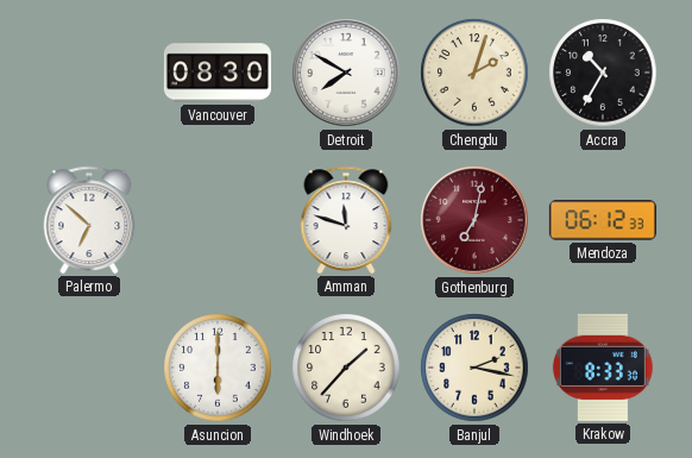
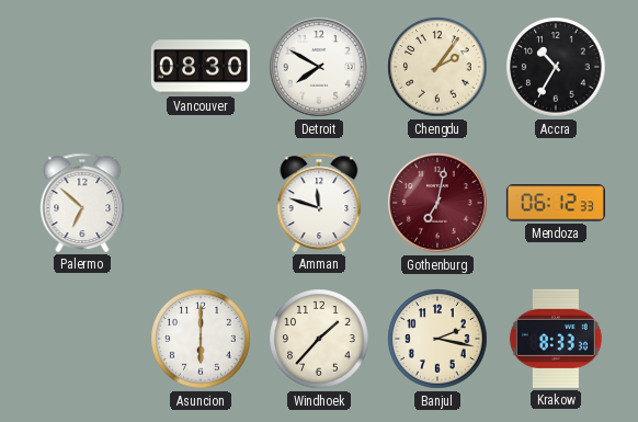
Chengdu: 2:03 -> 2:06
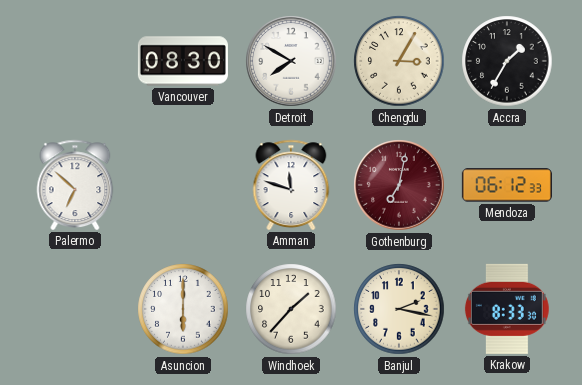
Chengdu: 2:06 -> 3:05
Accra: 10:35 -> 1:35
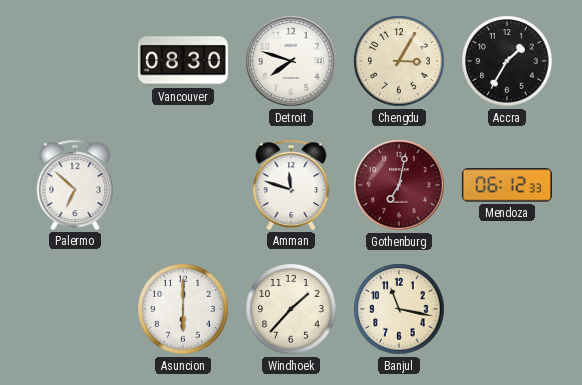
Detroit: 7:50 -> 7:48
Banjul: 2:17 -> 11:17
Krakow: 8:33 -> none
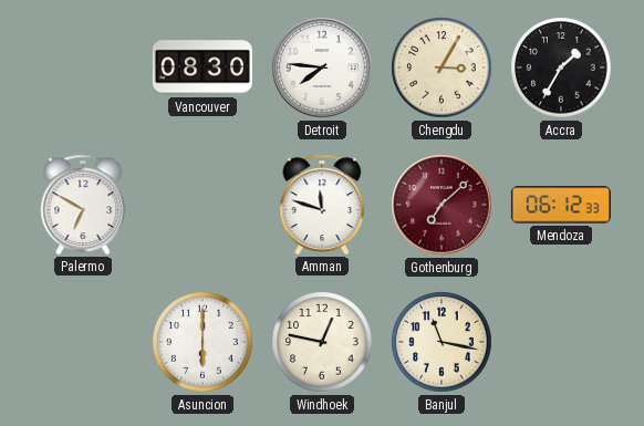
Detroit: 7:48 -> 7:46
Palermo: 6:52 -> 6:50
Gothenburg: 7:02 -> 7:08
Windhoek: 1:37 -> 12:47
